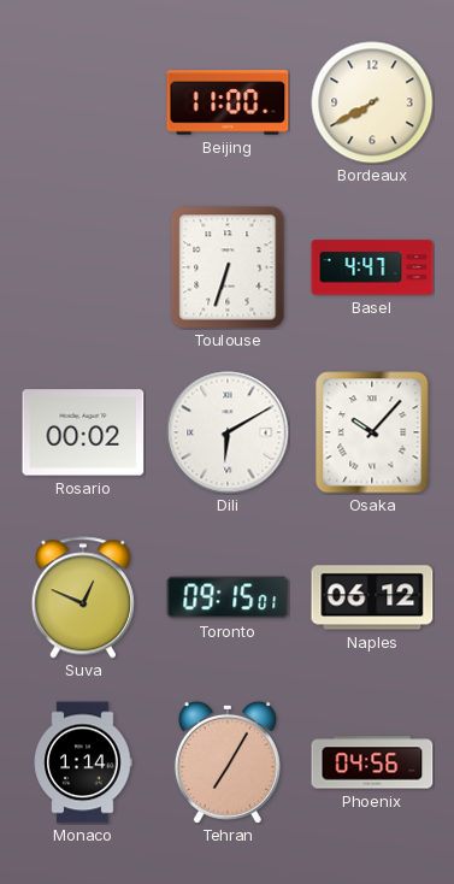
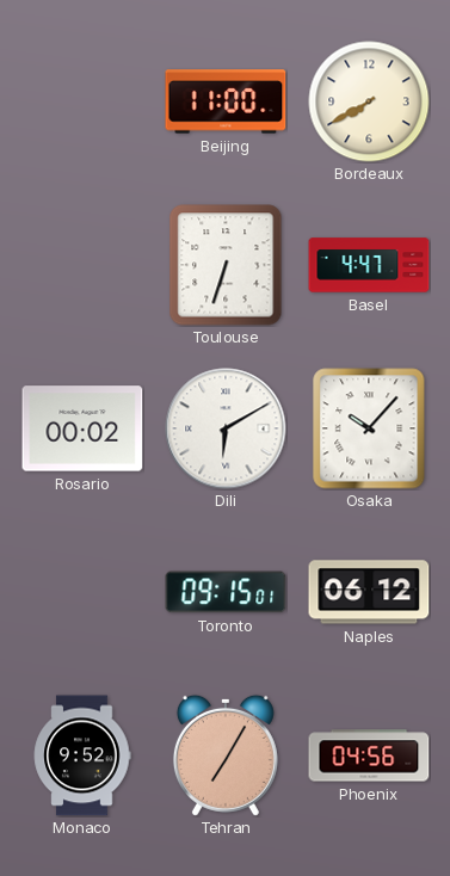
Suva: 12:49 -> none
Monaco: 1:14 -> 9:52
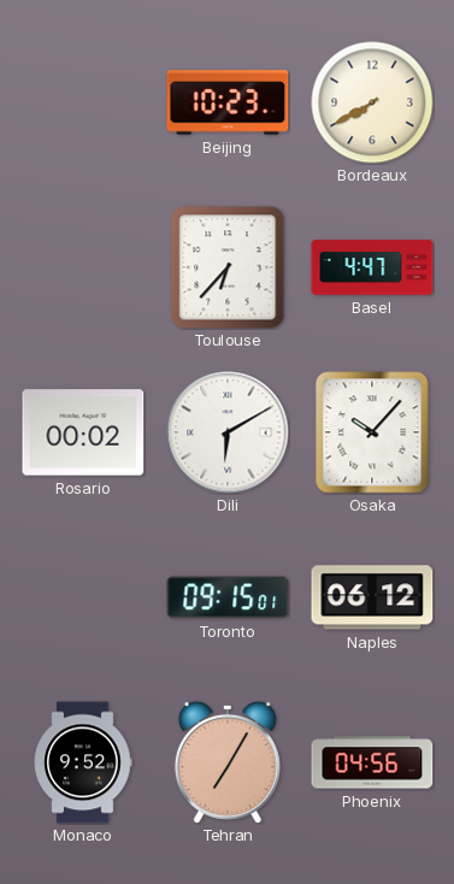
Beijing: 11:00 -> 10:23
Toulouse: 6:33 -> 6:37
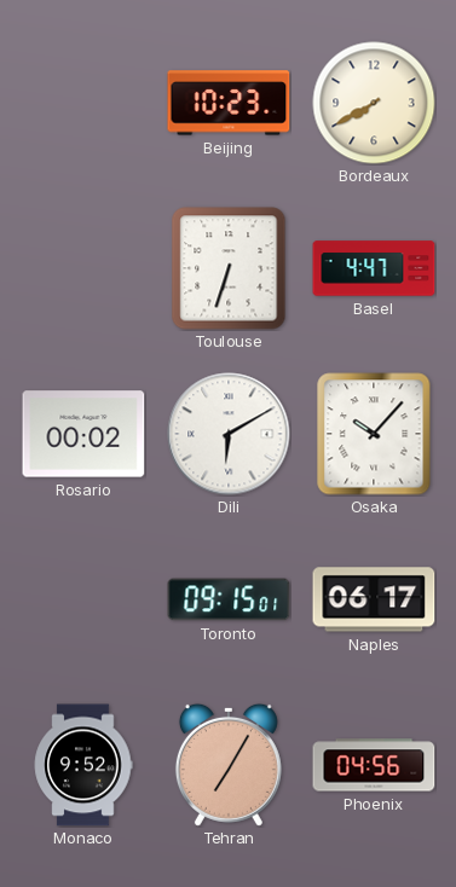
Toulouse: 6:37 -> 6:33
Naples: 06:12 -> 06:17
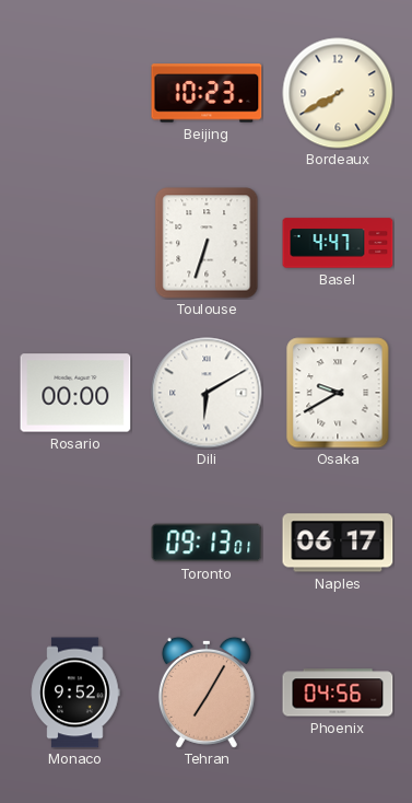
Rosario: 00:02 -> 00:00
Osaka: 10:07 -> 9:40
Toronto: 09:15 -> 09:13
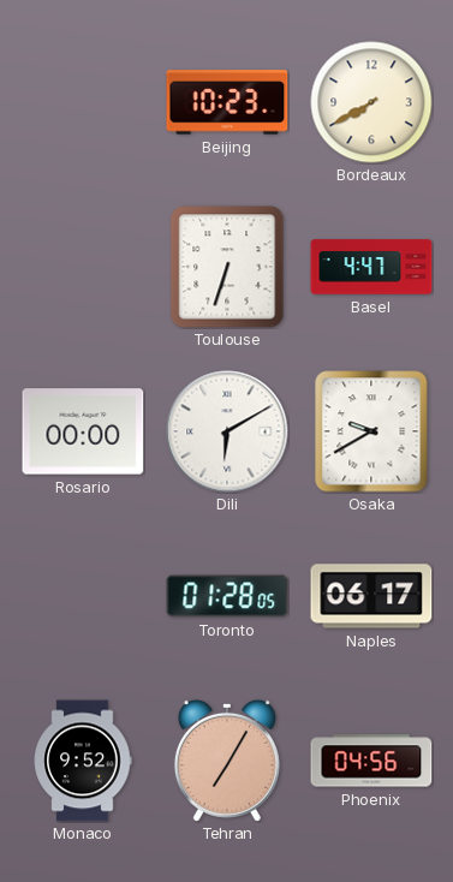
Toronto: 09:13 -> 01:28
